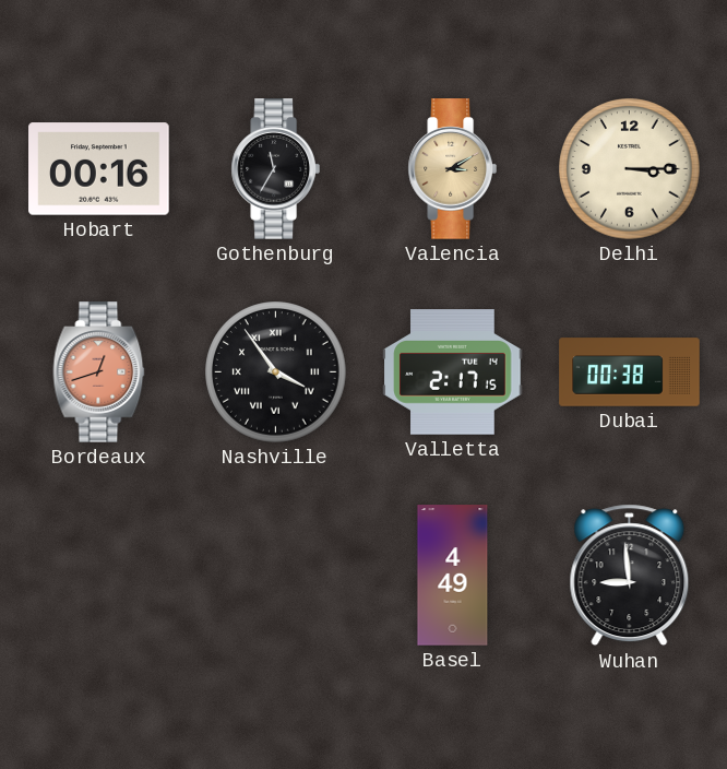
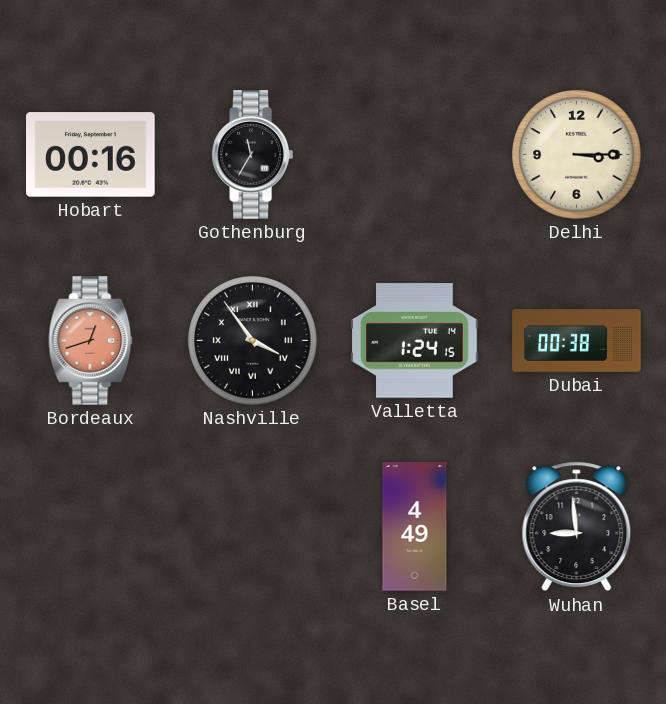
Valencia: 3:10 -> none
Valletta: 2:17 -> 1:24
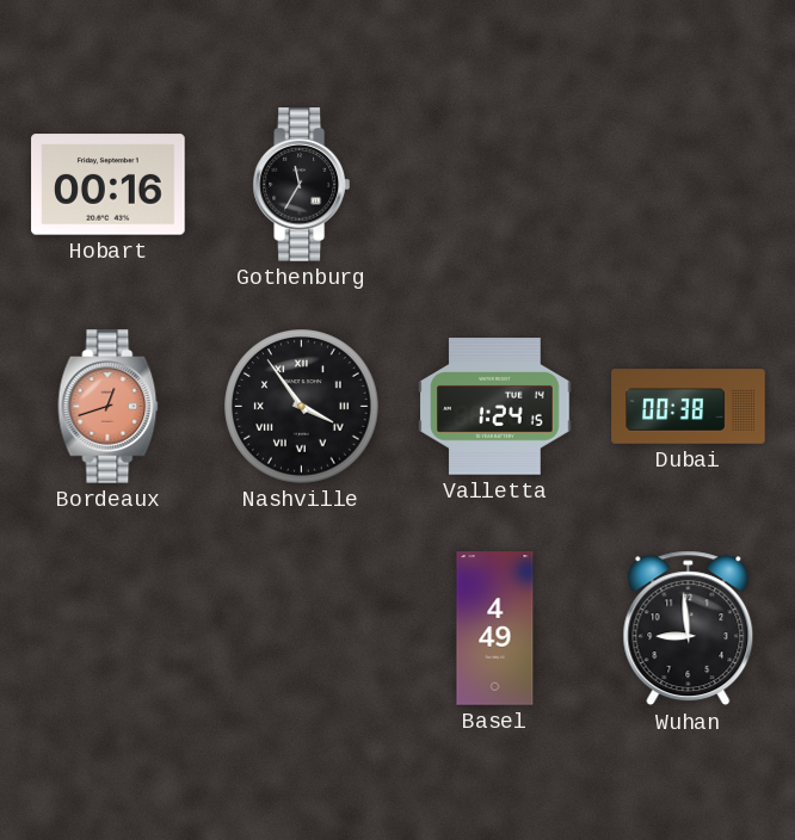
Delhi: 3:15 -> none
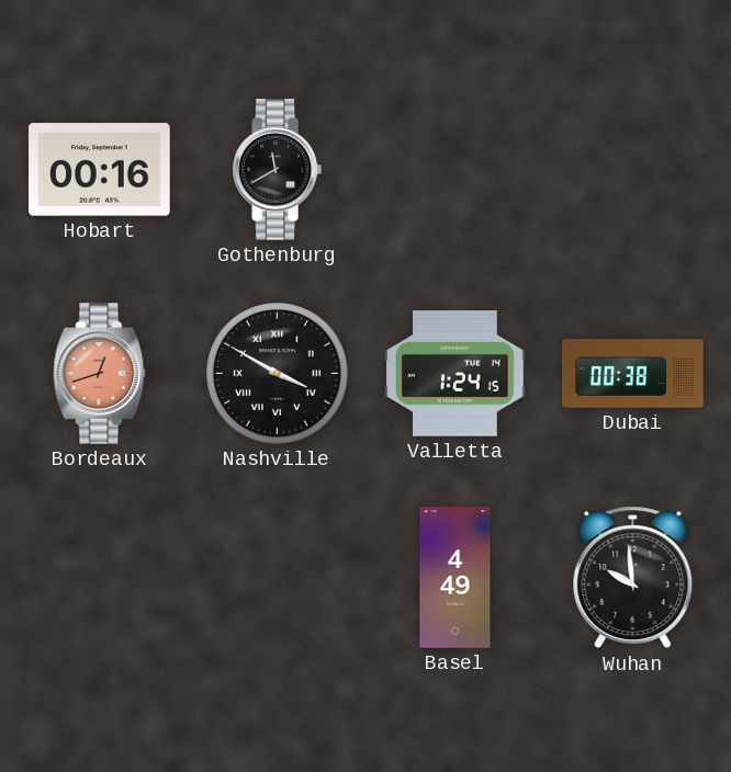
Gothenburg: 11:35 -> 11:40
Nashville: 3:54 -> 3:50
Wuhan: 8:59 -> 9:59
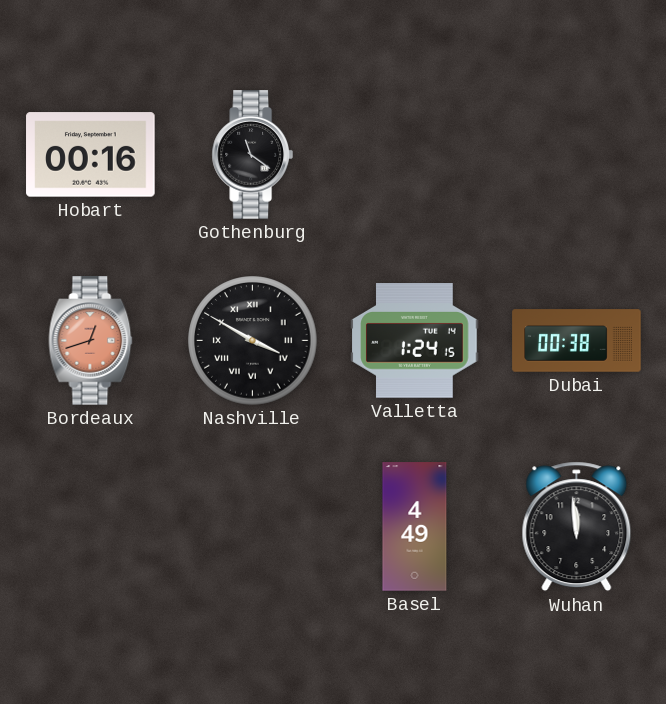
Gothenburg: 11:40 -> 11:21
Wuhan: 9:59 -> 11:59
